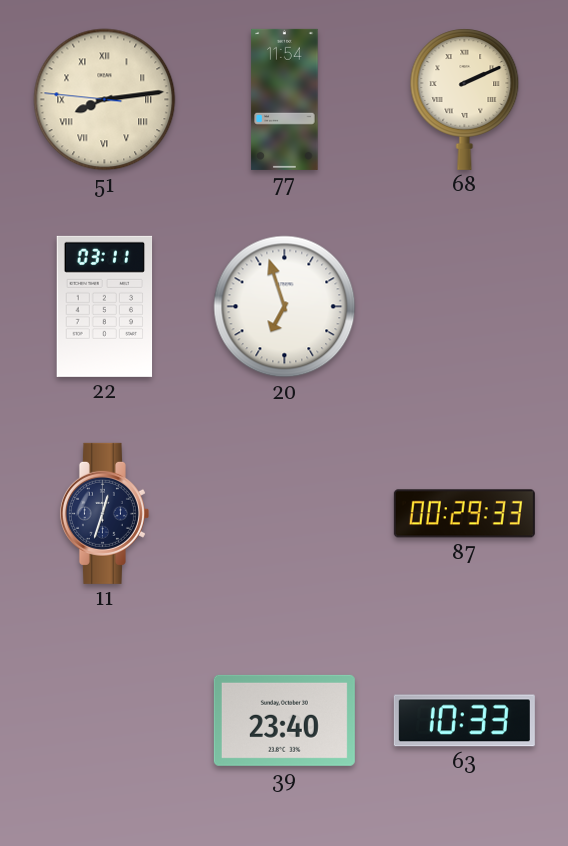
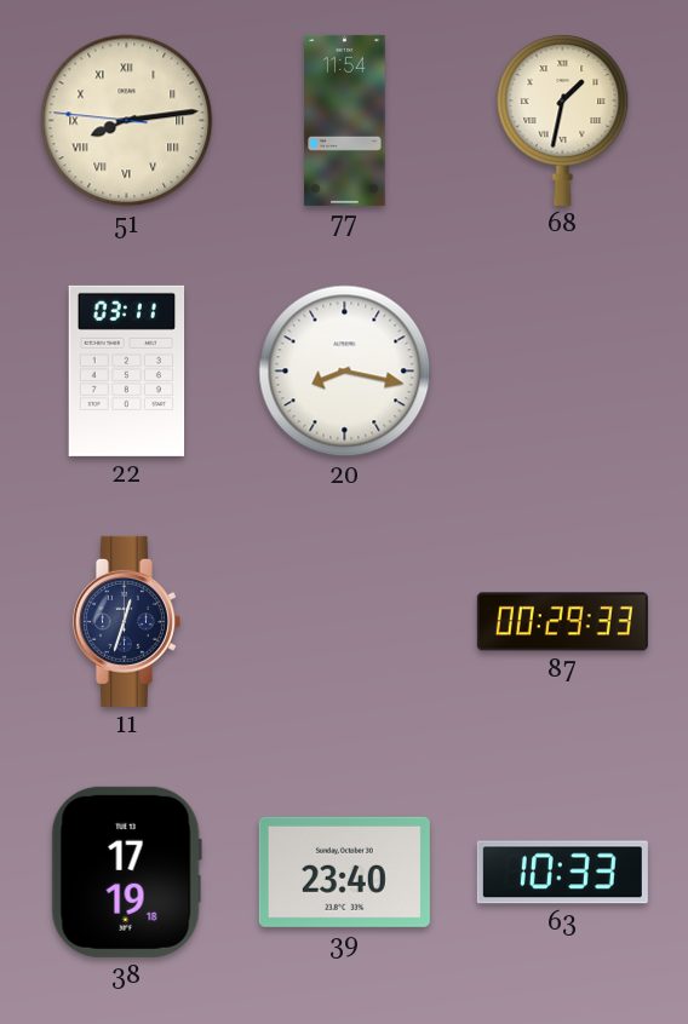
68: 2:11 -> 1:32
20: 6:57 -> 8:17
38: none -> 17:19
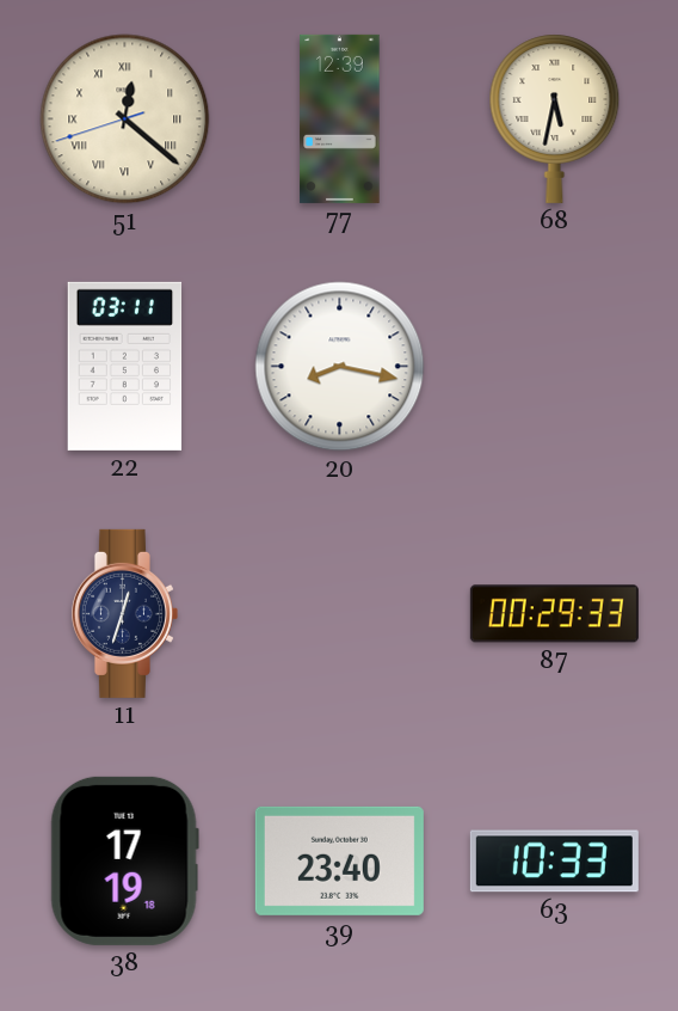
51: 8:13 -> 12:21
77: 11:54 -> 12:39
68: 1:32 -> 5:32
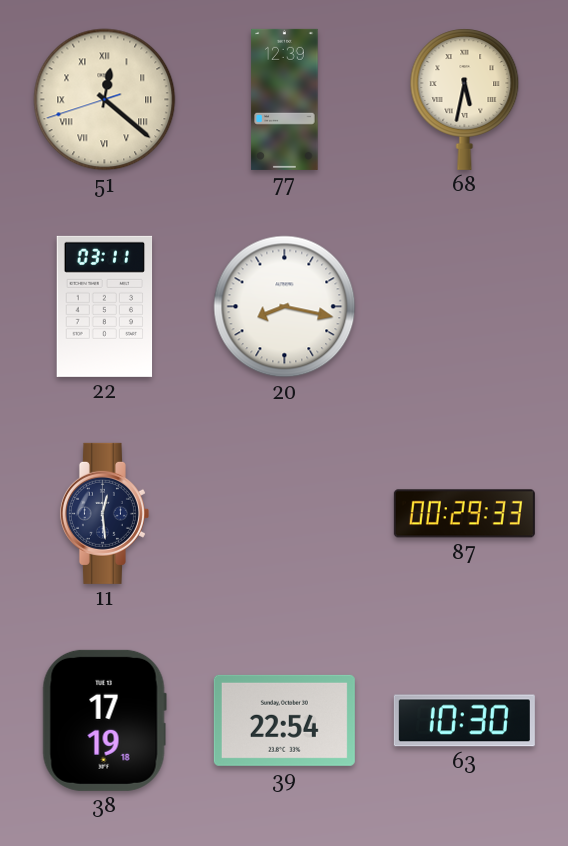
11: 12:33 -> 12:29
39: 23:40 -> 22:54
63: 10:33 -> 10:30
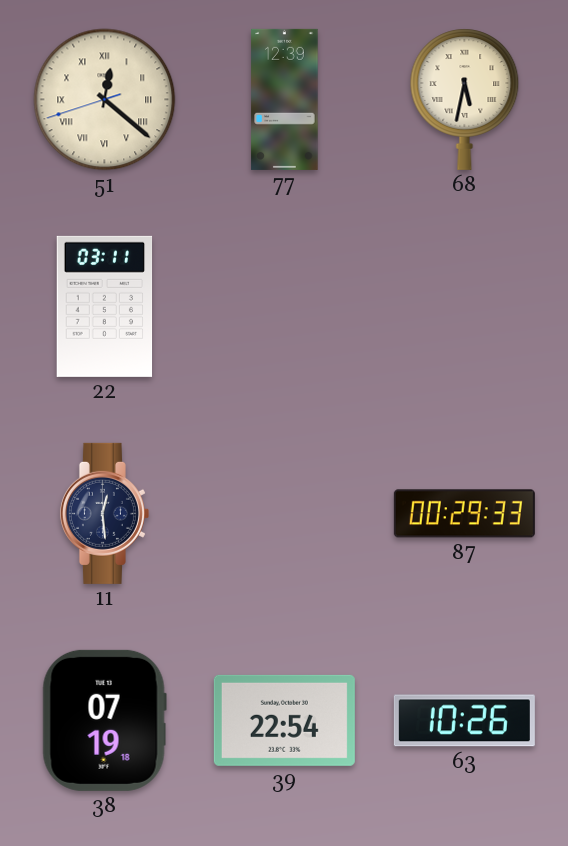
20: 8:17 -> none
38: 17:19 -> 07:19
63: 10:30 -> 10:26
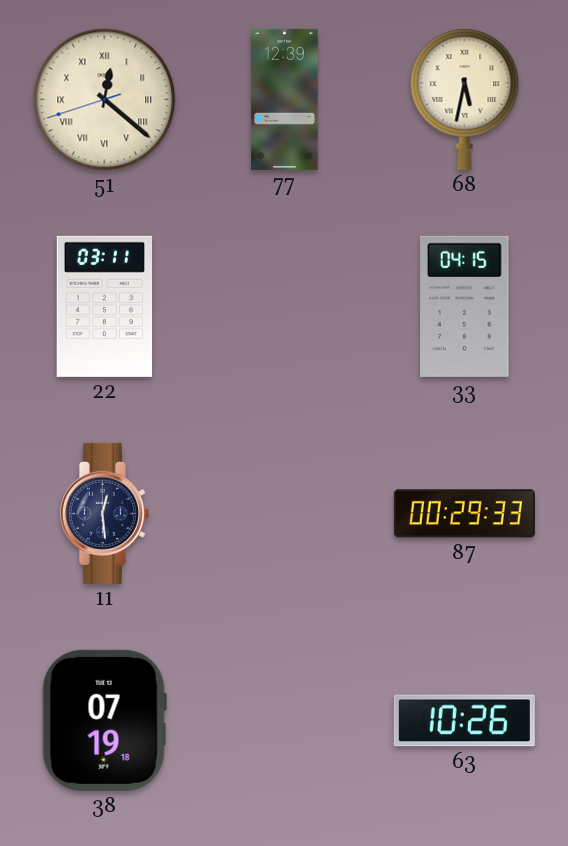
33: none -> 04:15
39: 22:54 -> none
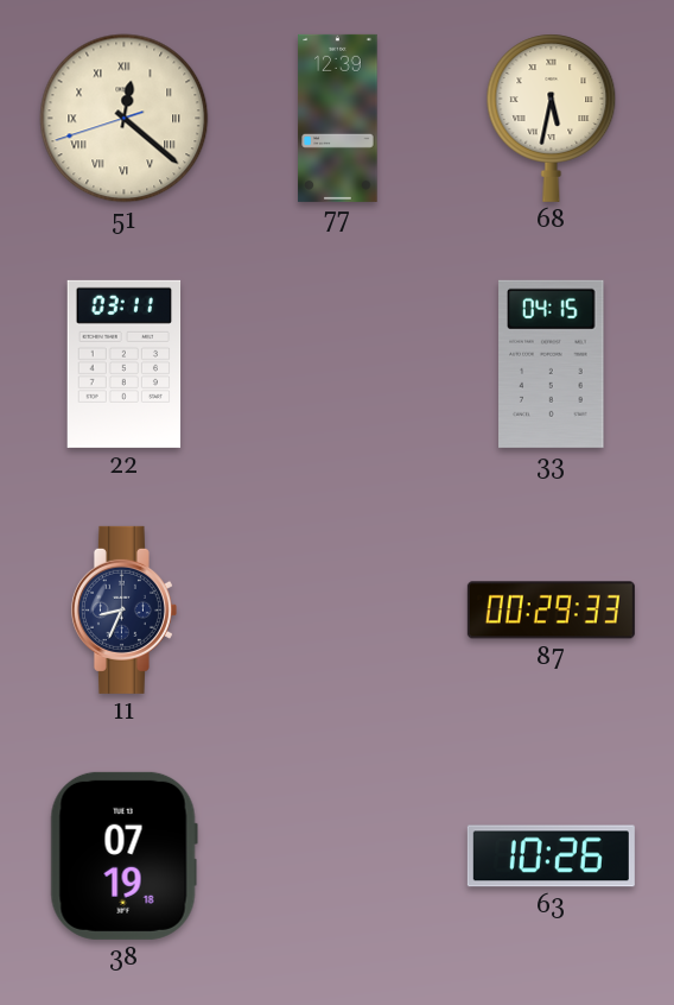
11: 12:29 -> 8:34
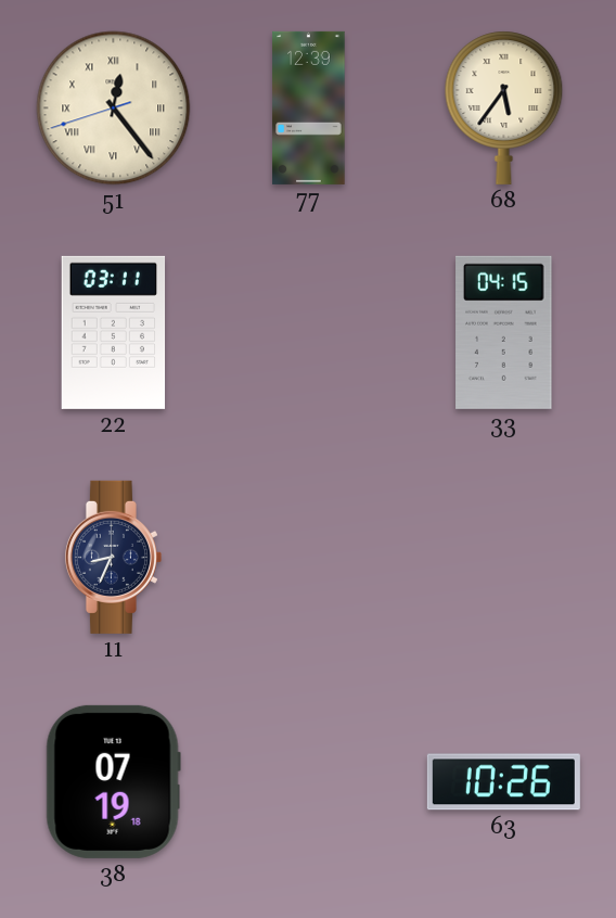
51: 12:21 -> 12:23
68: 5:32 -> 5:36
87: 00:29 -> none
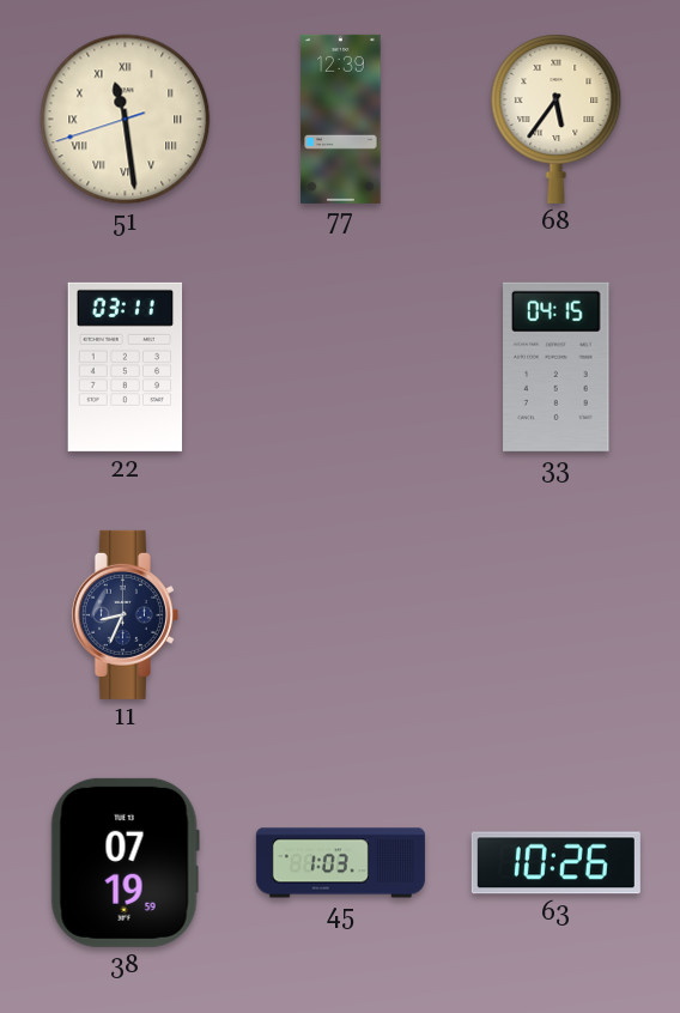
51: 12:23 -> 11:28
38: 07:19:18 -> 07:19:59
45: none -> 1:03
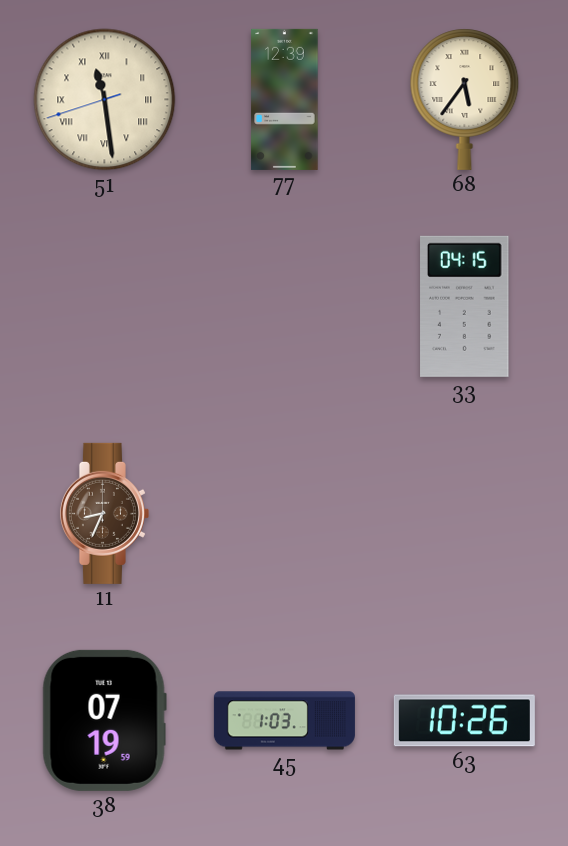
22: 03:11 -> none
11 dial: navy -> brown
